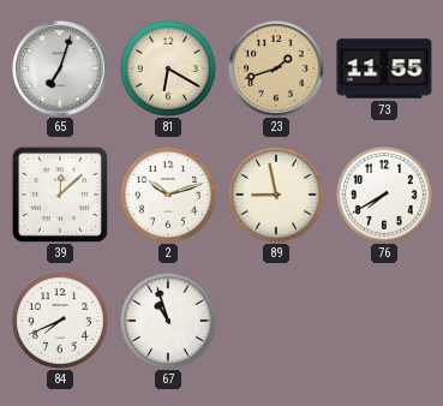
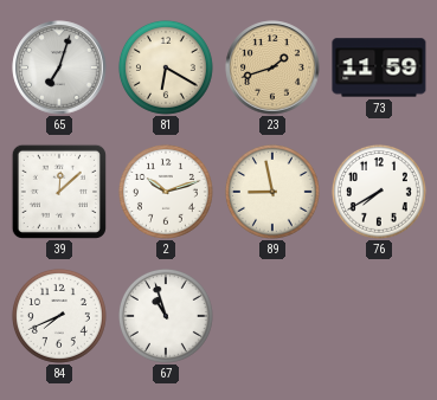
73: 11:55 -> 11:59
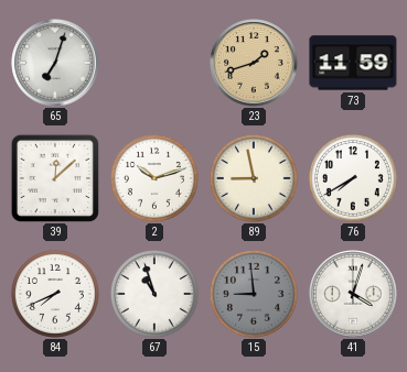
81: 6:20 -> none
15: none -> 8:59
41: none -> 4:03
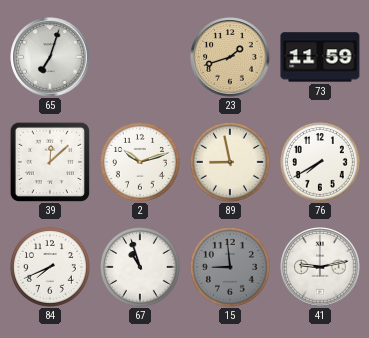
41: 4:03 -> 9:13
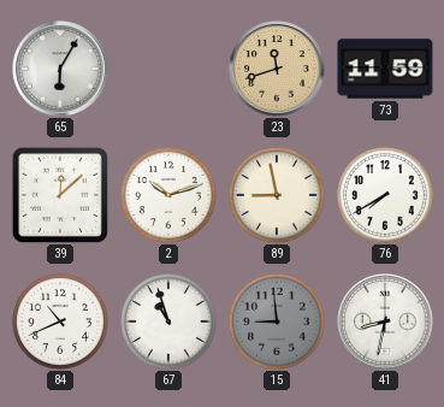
65: 7:03 -> 6:05
23: 1:42 -> 11:42
84: 7:41 -> 10:41
41: 9:13 -> 8:32
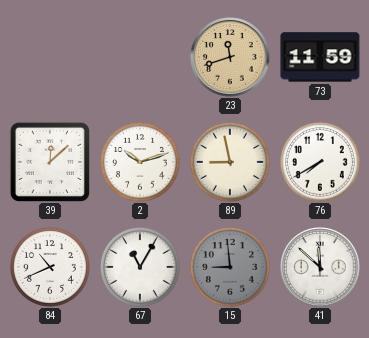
65: 6:05 -> none
67: 10:57 -> 11:05
41: 8:32 -> 11:52
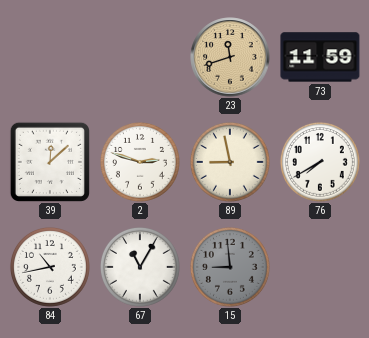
2: 10:12 -> 2:48
84: 10:41 -> 10:43
41: 11:52 -> none
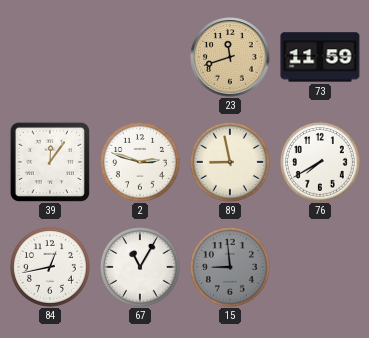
39: 12:08 -> 12:06
84: 10:43 -> 12:43
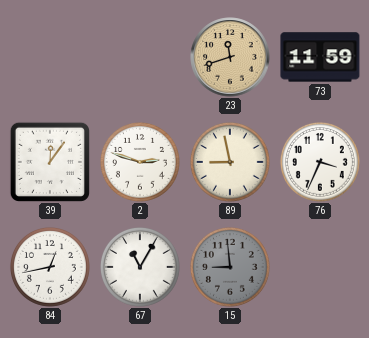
76: 7:40 -> 3:34
